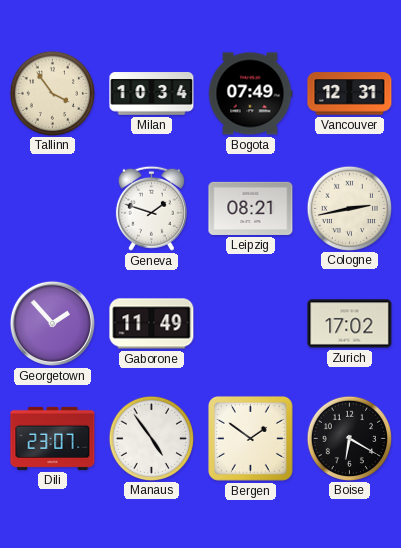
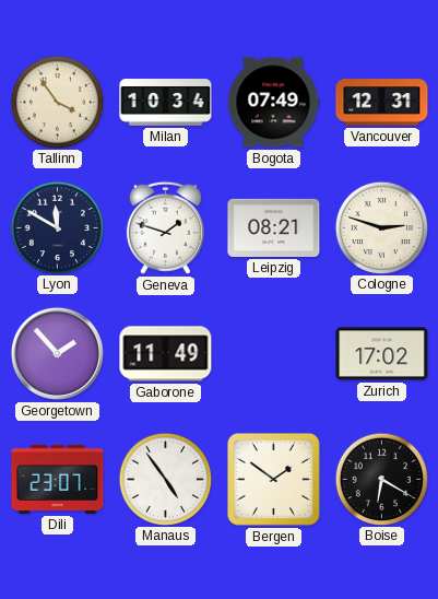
Lyon: none -> 11:50
Cologne: 2:43 -> 2:48
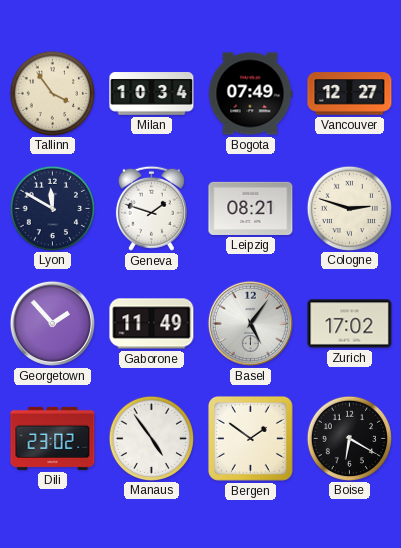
Vancouver: 12:31 -> 12:27
Basel: none -> 5:06
Dili: 23:07 -> 23:02
